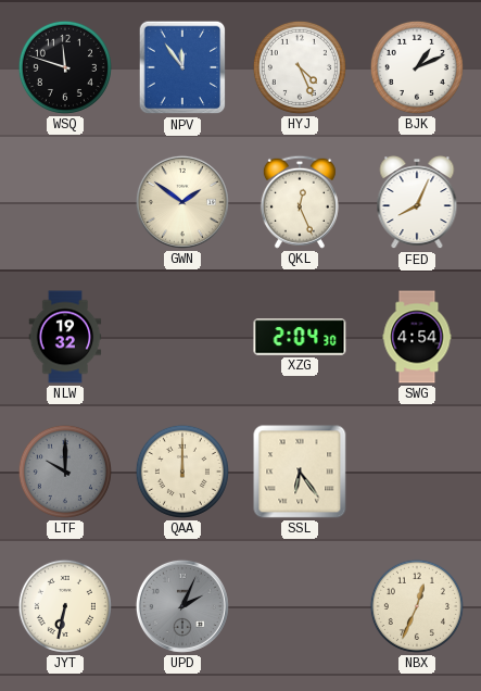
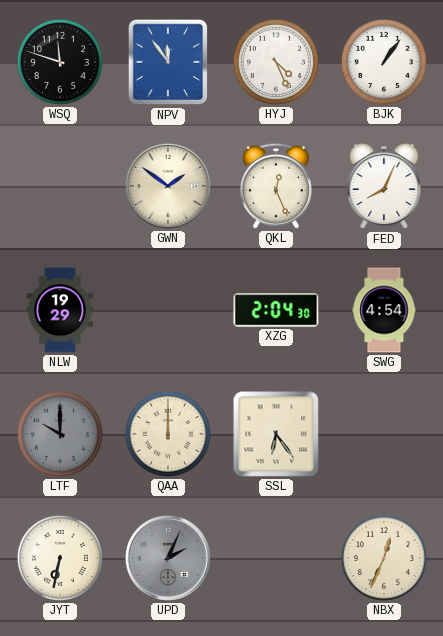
BJK: 1:11 -> 1:06
NLW: 19:32 -> 19:29
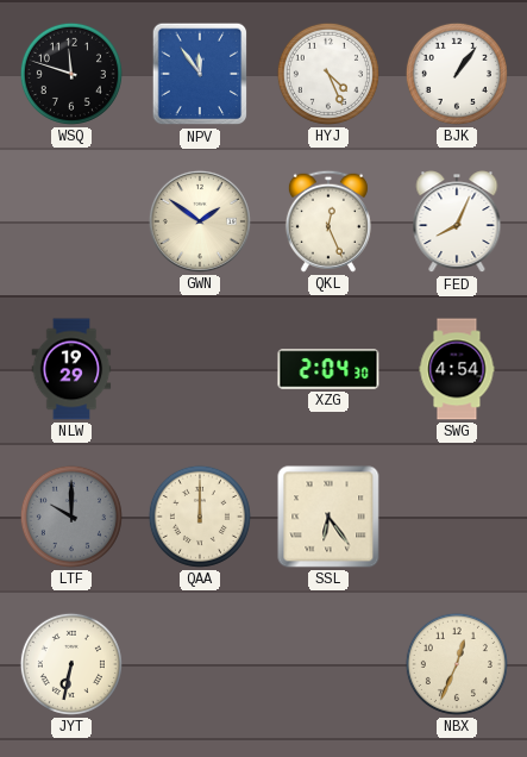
UPD: 2:04 -> none
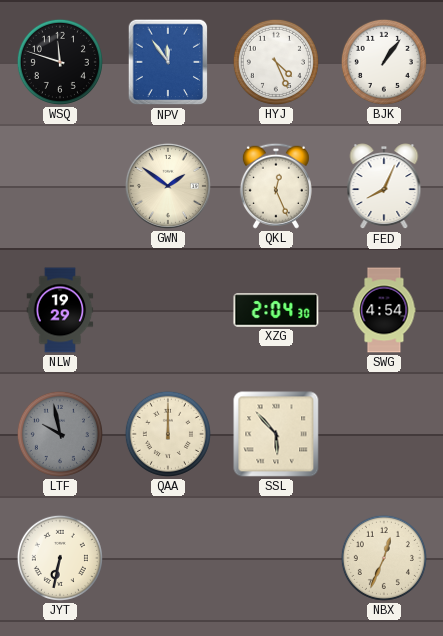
LTF: 10:00 -> 9:58
SSL: 6:24 -> 5:53
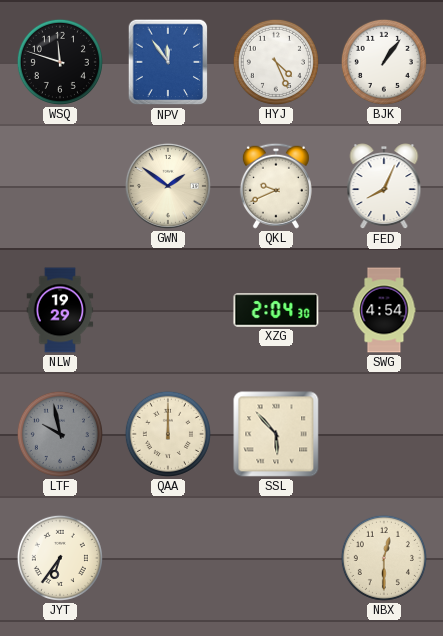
QKL: 12:26 -> 9:41
JYT: 6:32 -> 6:36
NBX: 12:34 -> 12:30
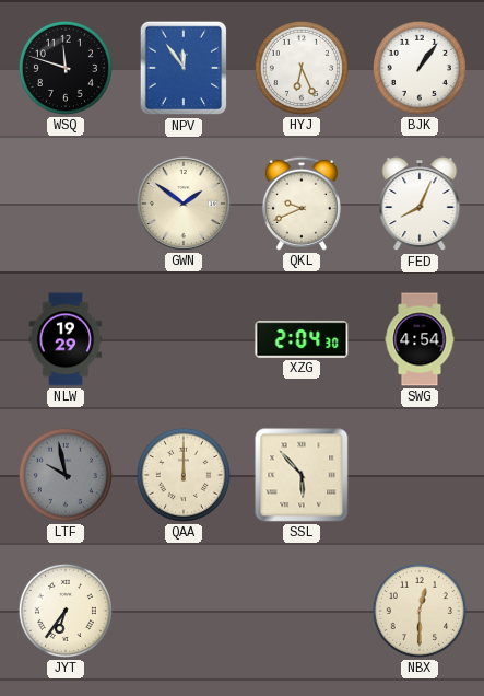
HYJ: 4:26 -> 6:26
